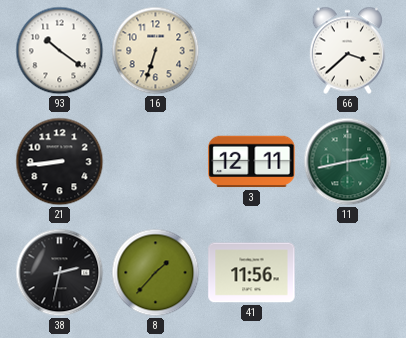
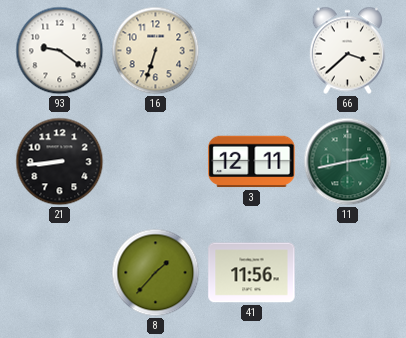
93: 10:21 -> 9:21
38: 2:32 -> none
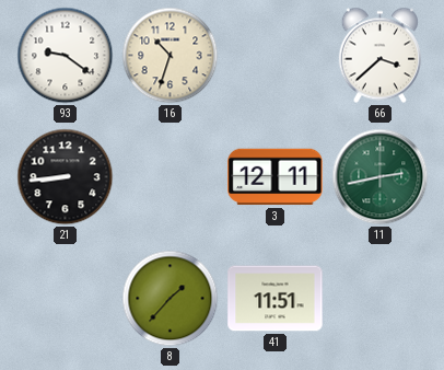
16: 6:33 -> 10:33
41: 11:56 -> 11:51
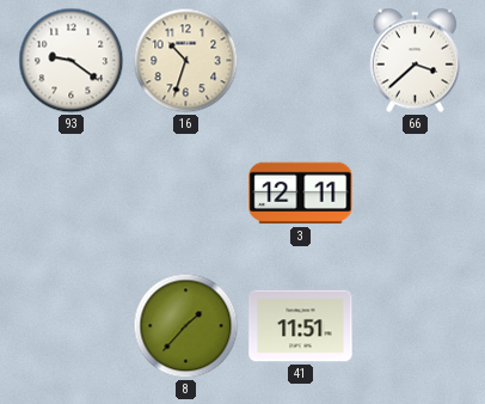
21: 8:44 -> none
11: 2:43 -> none
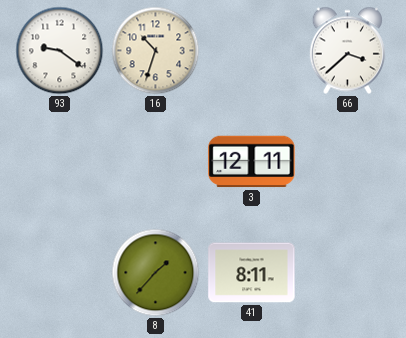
41: 11:51 -> 8:11
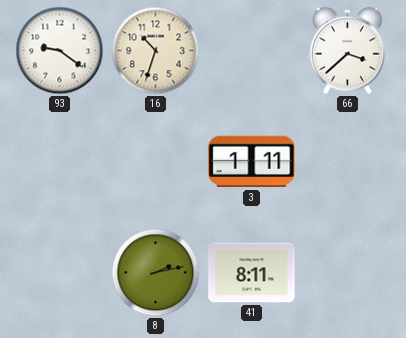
3: 12:11 -> 1:11
8: 1:37 -> 2:13
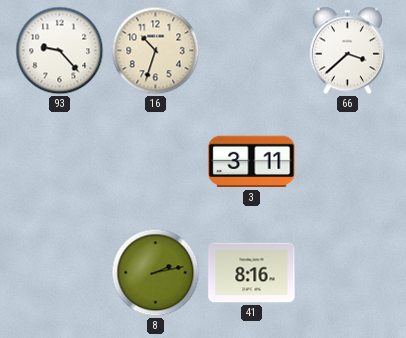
93: 9:21 -> 9:23
3: 1:11 -> 3:11
41: 8:11 -> 8:16
